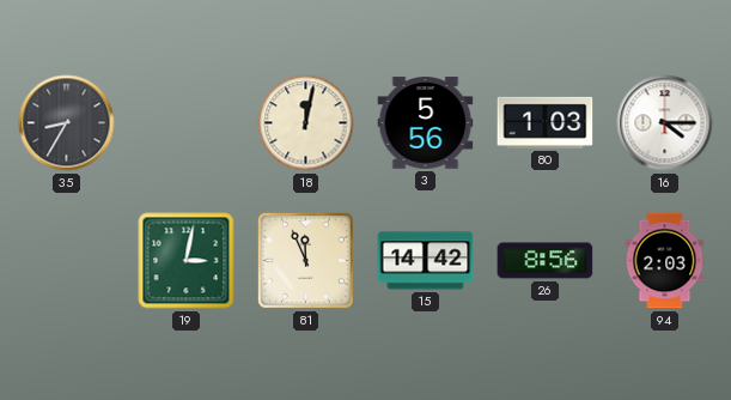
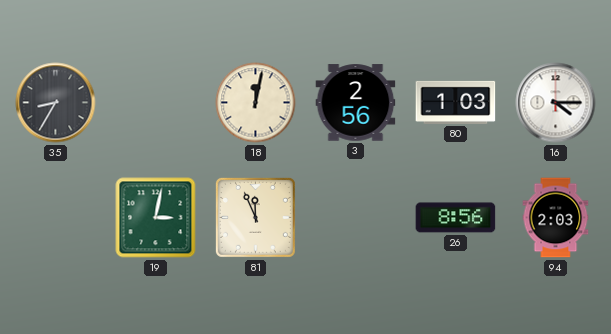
3: 5:56 -> 2:56
15: 14:42 -> none
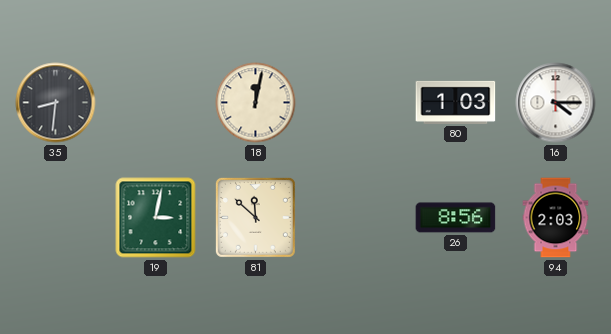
35: 8:35 -> 8:31
3: 2:56 -> none
81: 11:56 -> 11:52
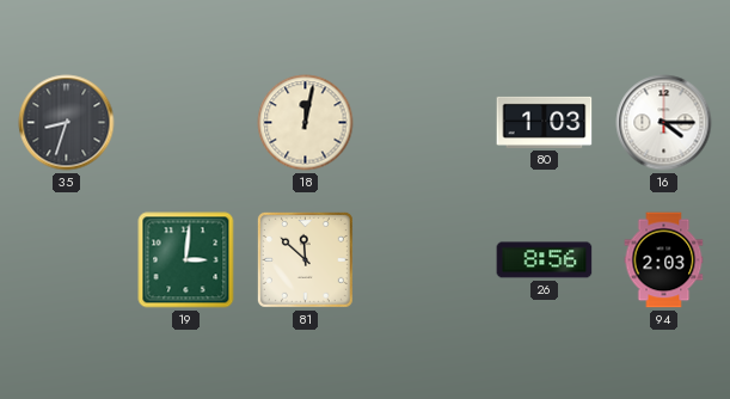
35: 8:31 -> 8:33
19: 3:02 -> 3:01
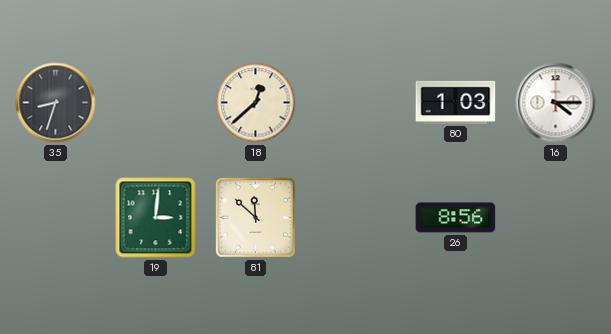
18: 12:02 -> 12:38
94: 2:03 -> none
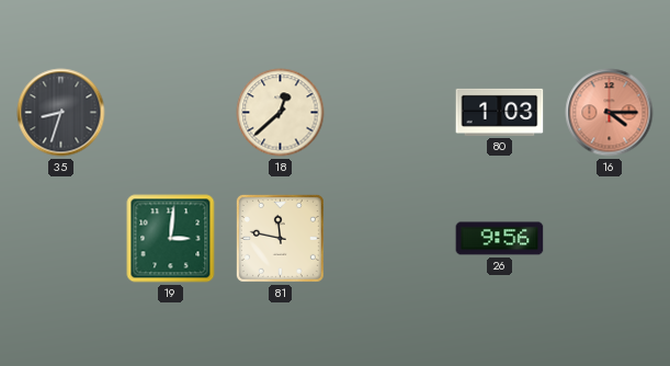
16 dial: white -> salmon
81: 11:52 -> 11:47
26: 8:56 -> 9:56
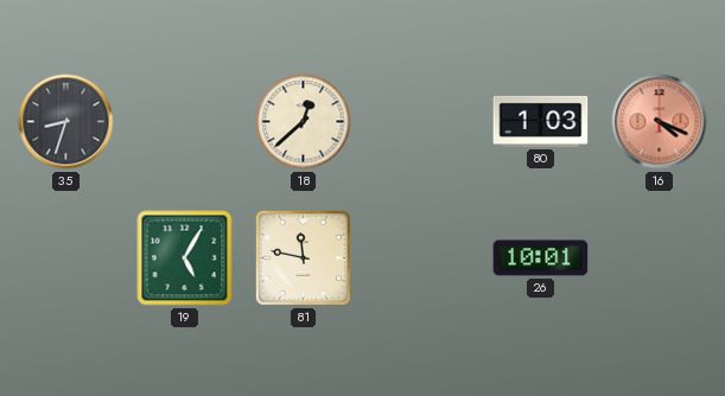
16: 4:15 -> 4:19
19: 3:01 -> 5:05
26: 9:56 -> 10:01
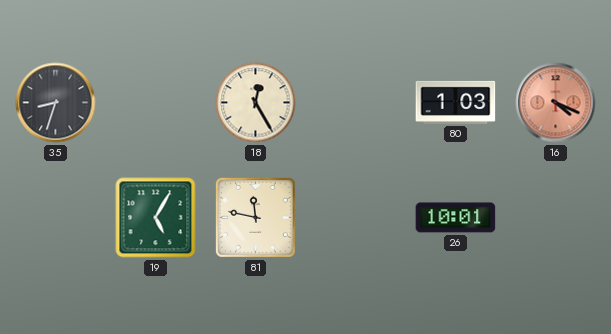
18: 12:38 -> 12:25
